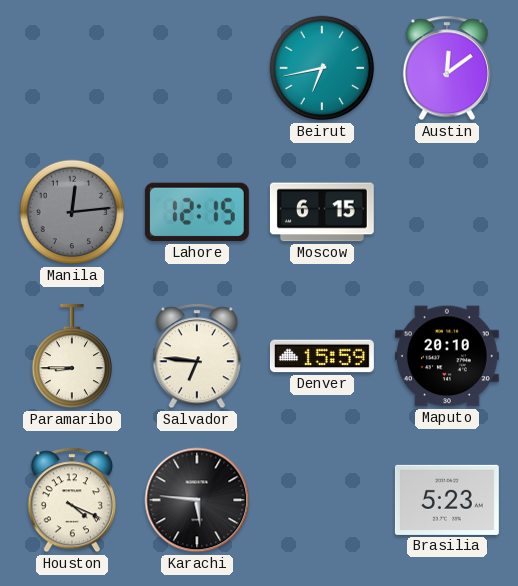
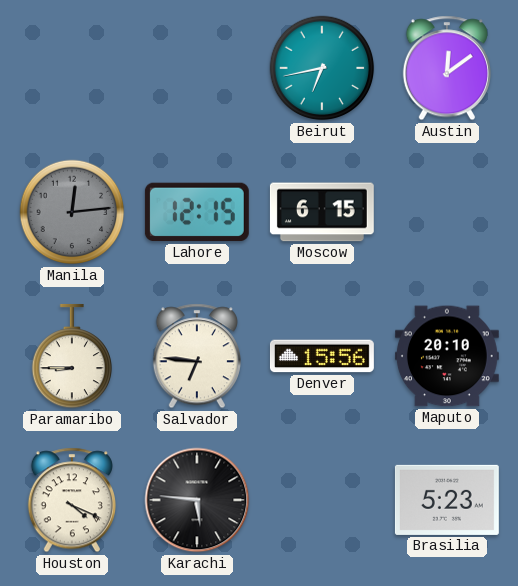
Denver: 15:59 -> 15:56
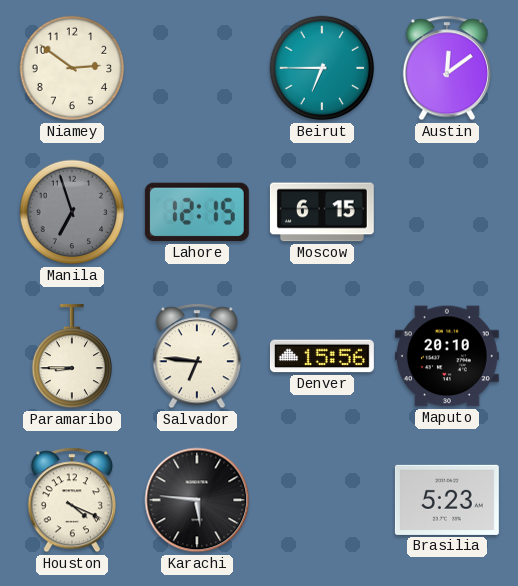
Niamey: none -> 2:51
Beirut: 6:43 -> 6:45
Manila: 12:14 -> 6:57
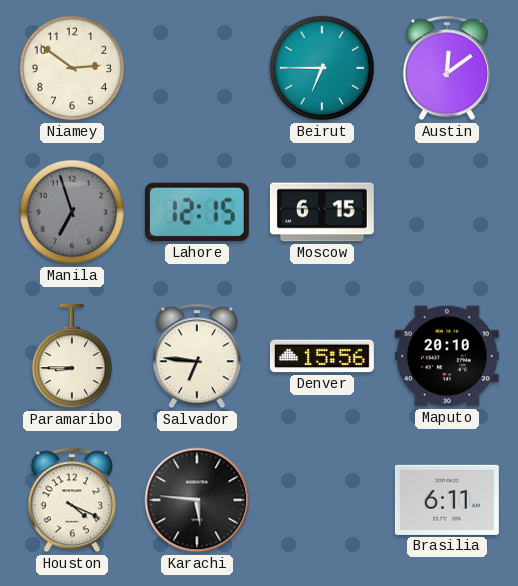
Brasilia: 5:23 -> 6:11
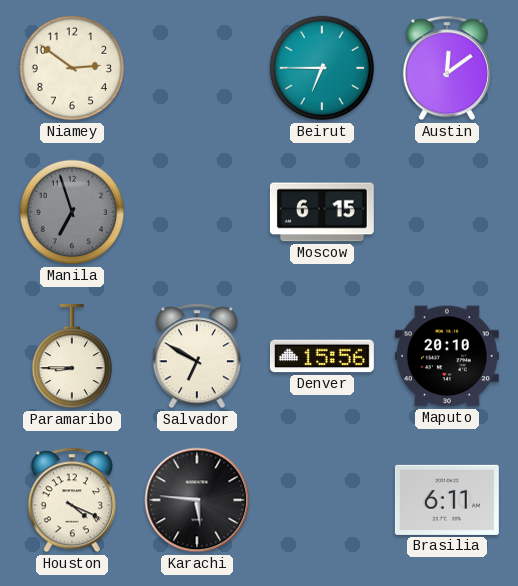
Lahore: 12:15 -> none
Salvador: 6:46 -> 6:50
